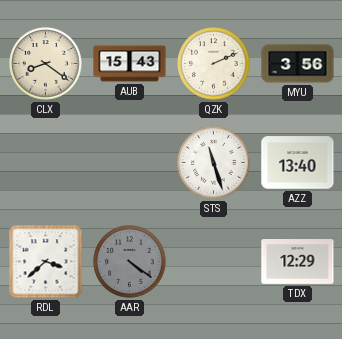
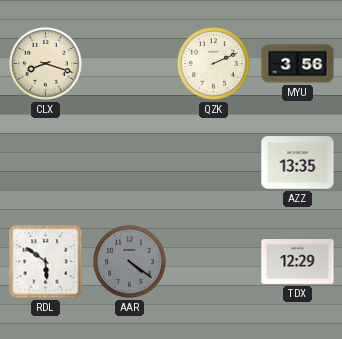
CLX: 8:21 -> 8:18
AUB: 15:43 -> none
STS: 11:27 -> none
AZZ: 13:40 -> 13:35
RDL: 3:38 -> 5:51
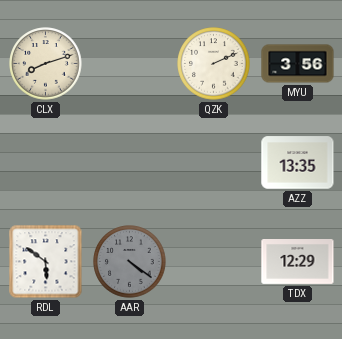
CLX: 8:18 -> 8:12
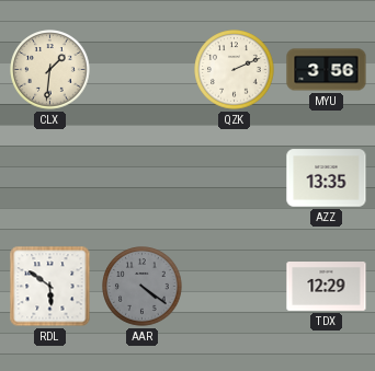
CLX: 8:12 -> 1:31
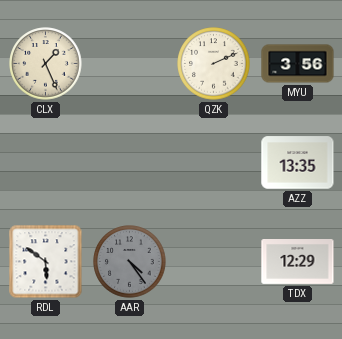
CLX: 1:31 -> 1:26
AAR: 4:21 -> 4:24
